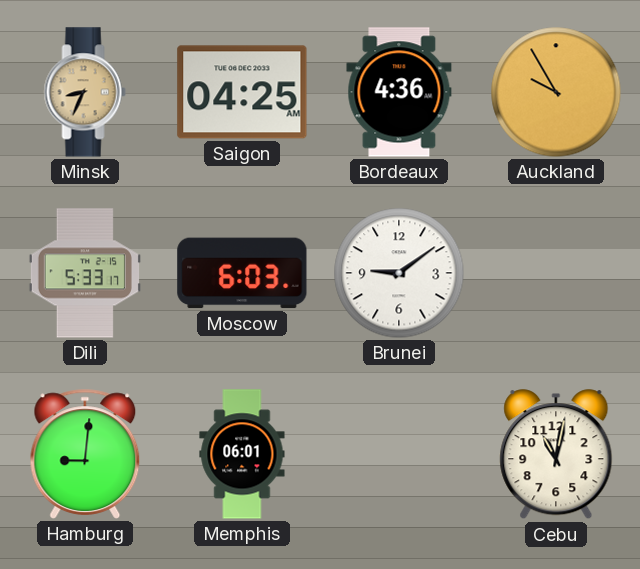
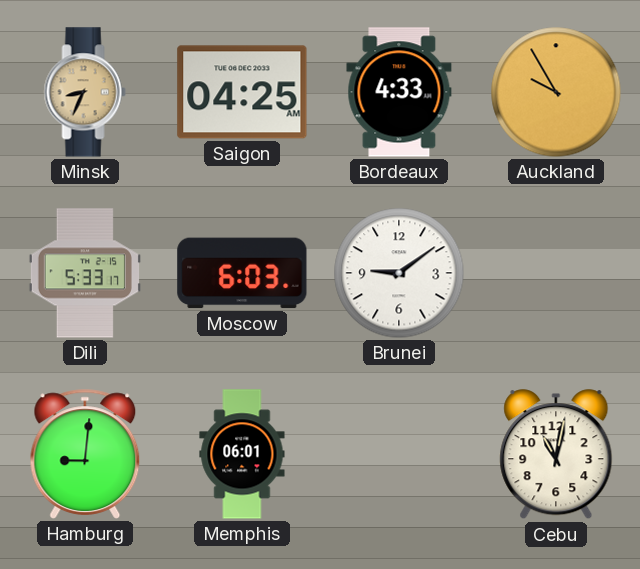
Bordeaux: 4:36 -> 4:33
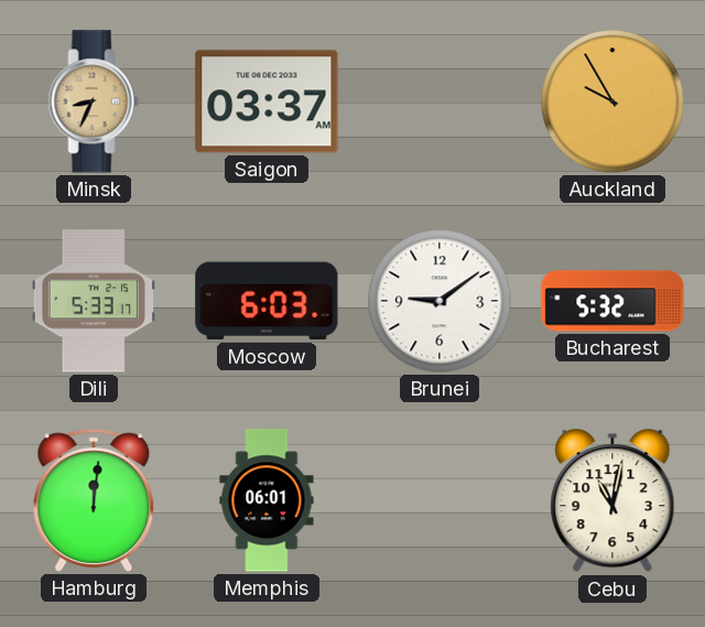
Saigon: 04:25 -> 03:37
Bordeaux: 4:33 -> none
Bucharest: none -> 5:32
Hamburg: 9:01 -> 12:01
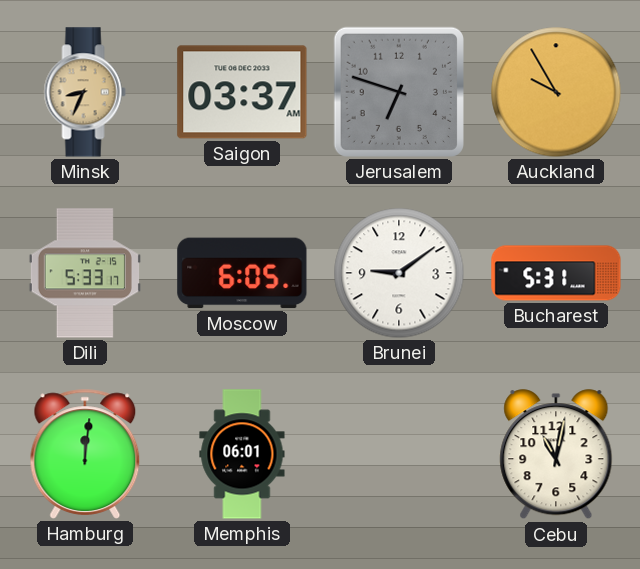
Jerusalem: none -> 6:48
Moscow: 6:03 -> 6:05
Bucharest: 5:32 -> 5:31
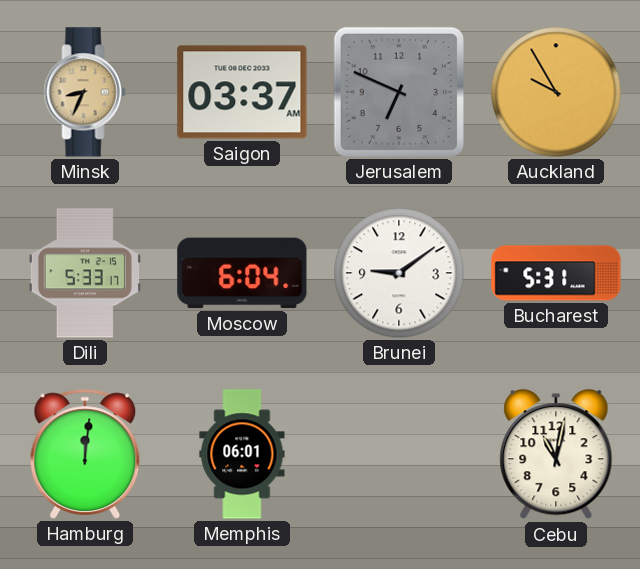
Jerusalem: 6:48 -> 6:49
Moscow: 6:05 -> 6:04
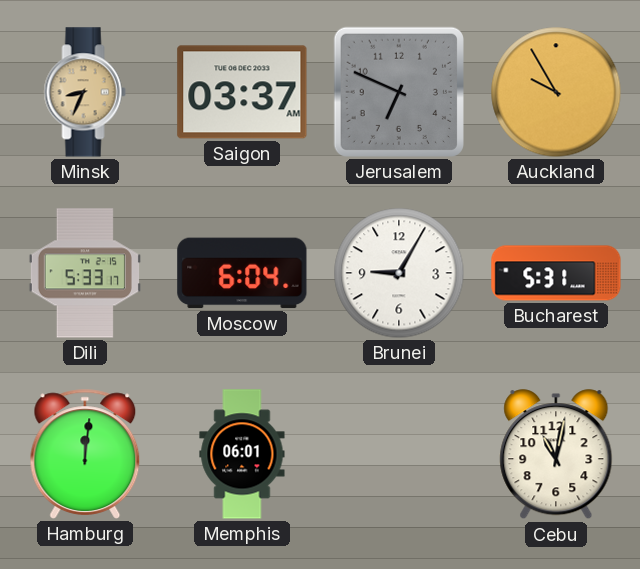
Brunei: 9:09 -> 9:05
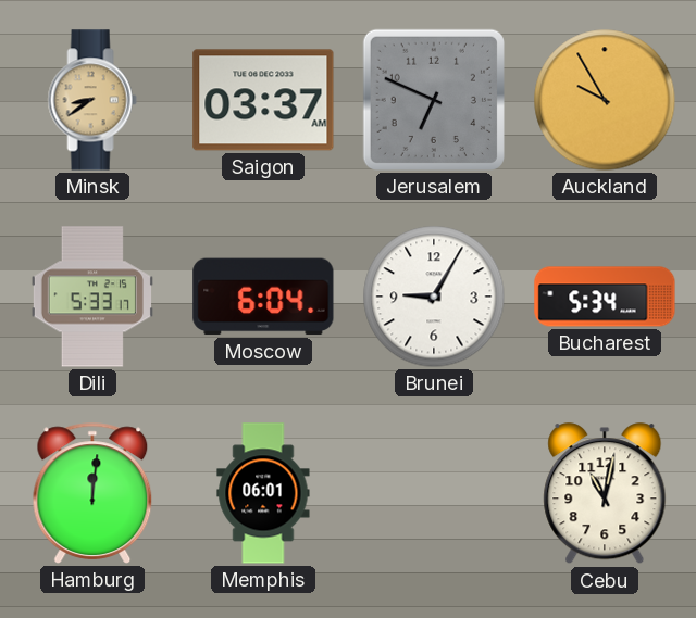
Minsk: 8:34 -> 8:39
Bucharest: 5:31 -> 5:34
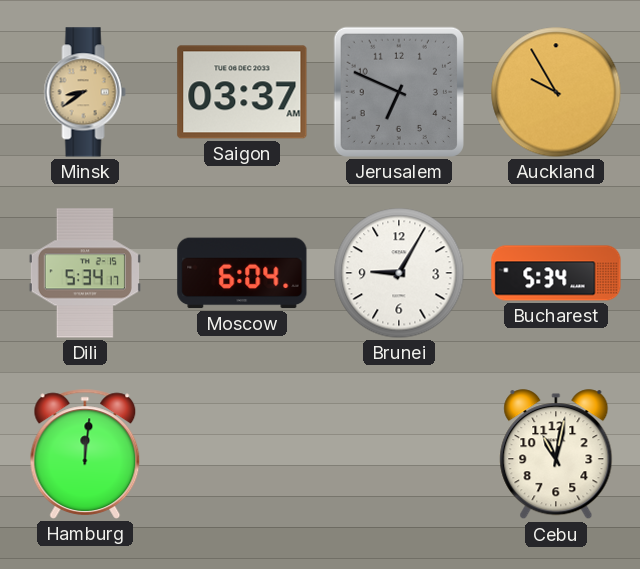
Dili: 5:33 -> 5:34
Memphis: 06:01 -> none
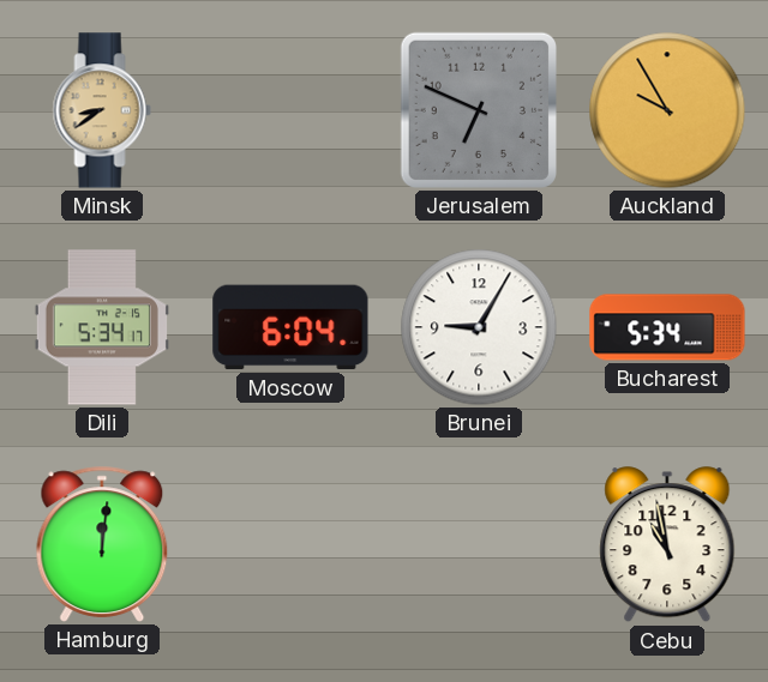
Saigon: 03:37 -> none
Cebu: 11:02 -> 10:58
